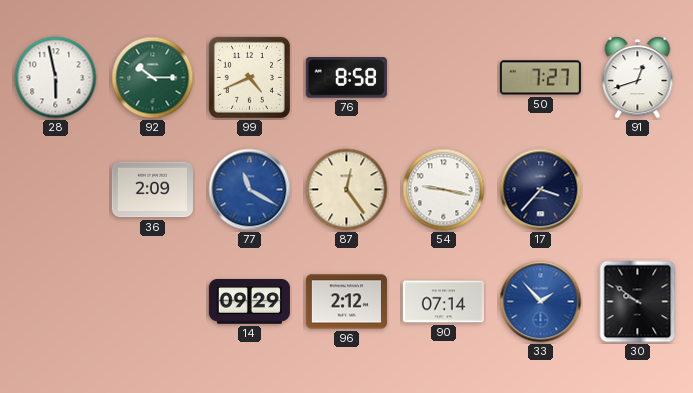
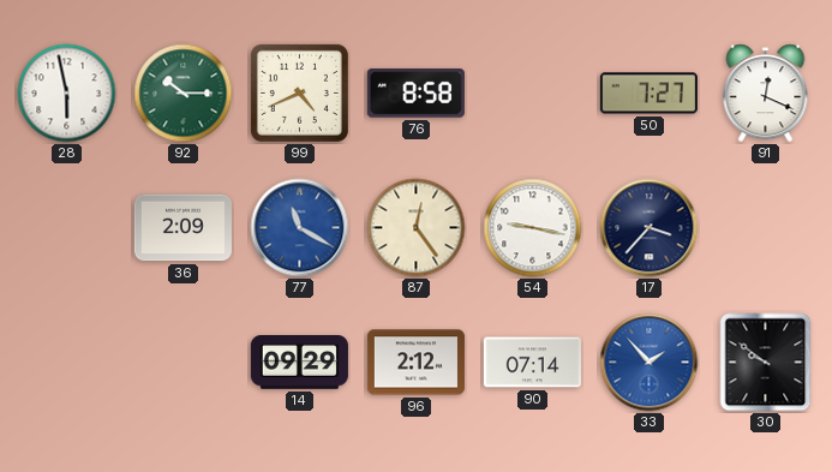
91: 12:42 -> 12:19
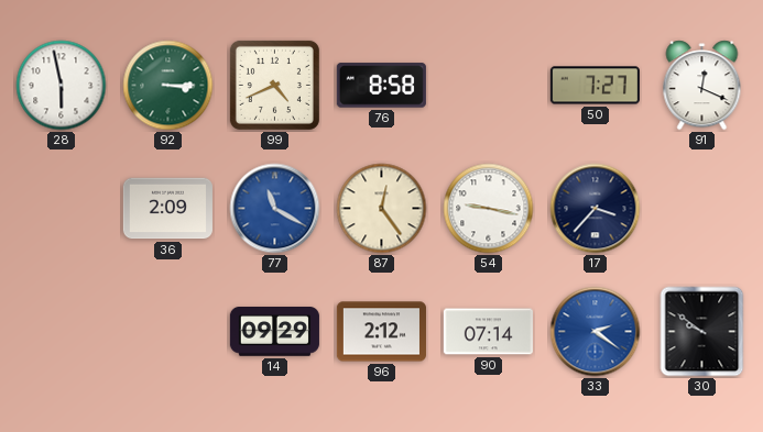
92: 10:15 -> 3:15
33: 1:53 -> 2:21
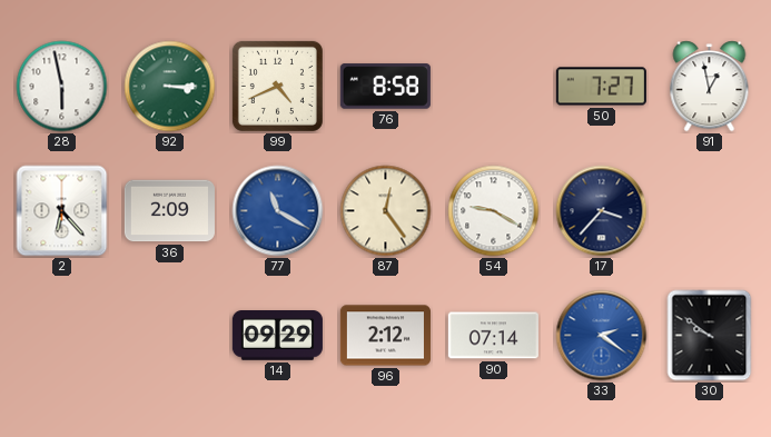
91: 12:19 -> 12:58
2: none -> 6:23
54: 9:17 -> 9:20
